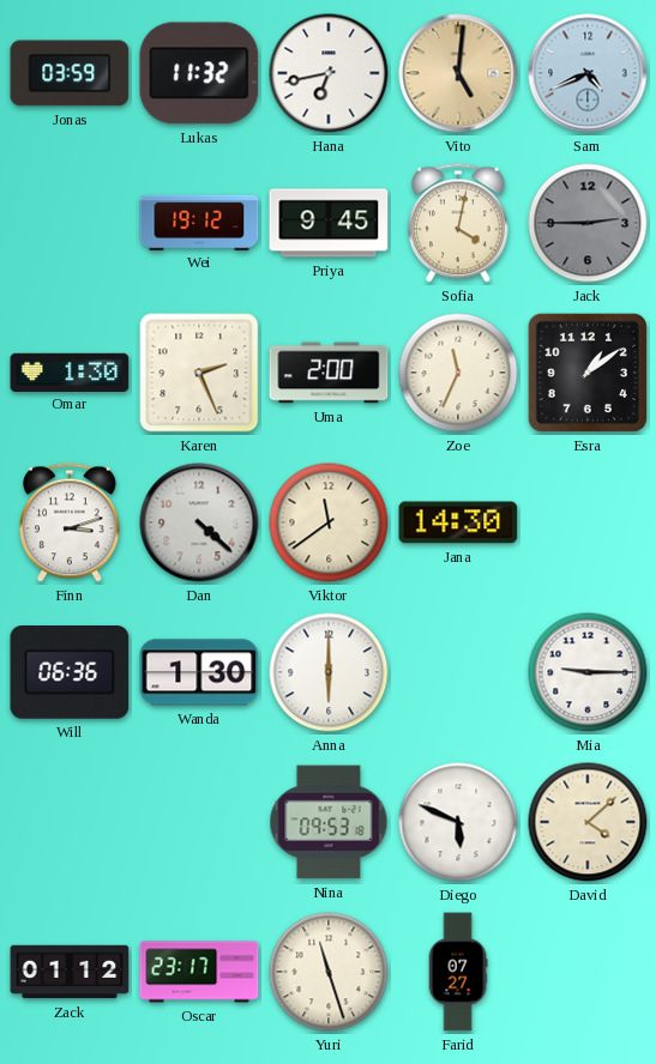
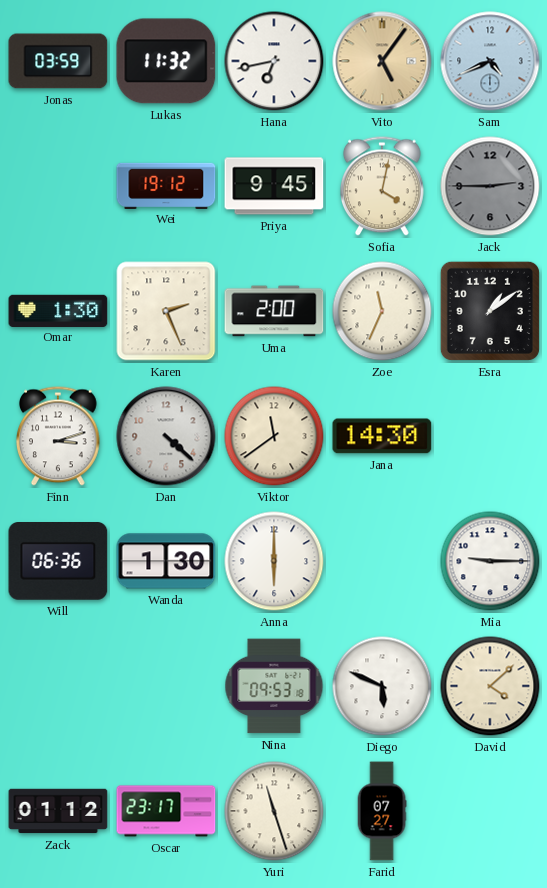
Vito: 5:01 -> 5:06
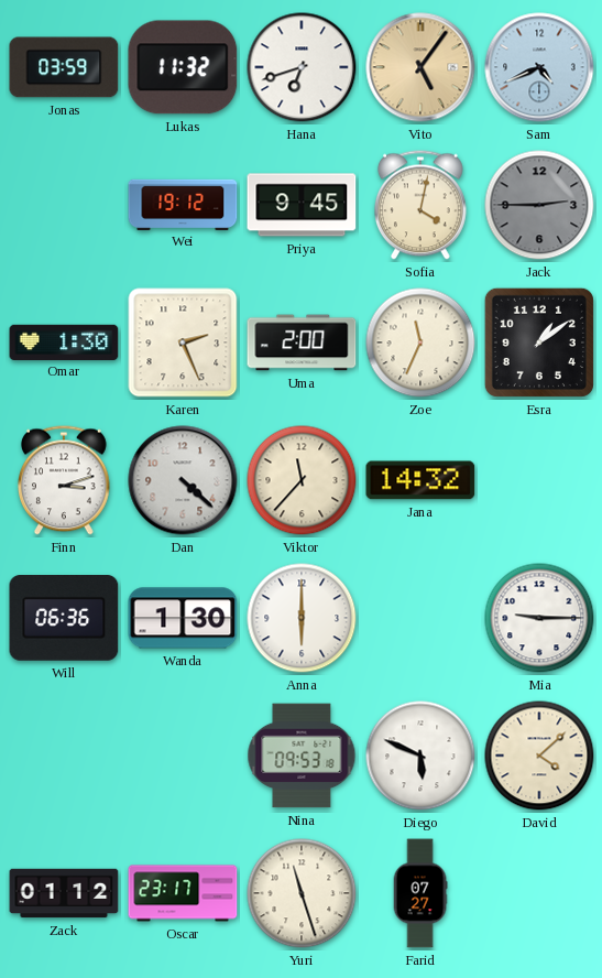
Hana: 6:43 -> 6:42
Viktor: 11:39 -> 11:37
Jana: 14:30 -> 14:32
